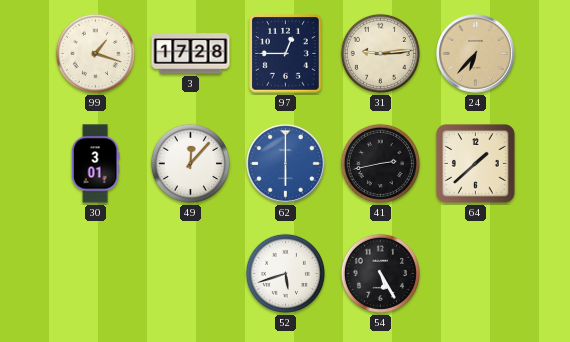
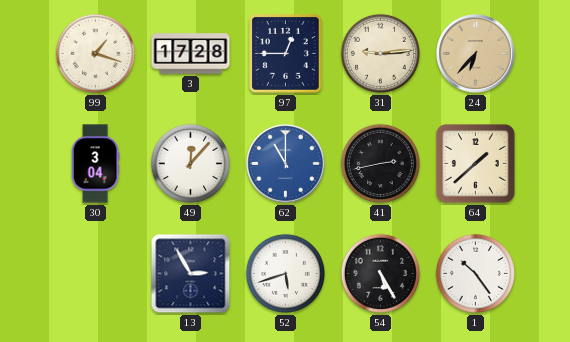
30: 3:01 -> 3:04
62: 6:00 -> 11:00
13: none -> 2:55
1: none -> 10:24
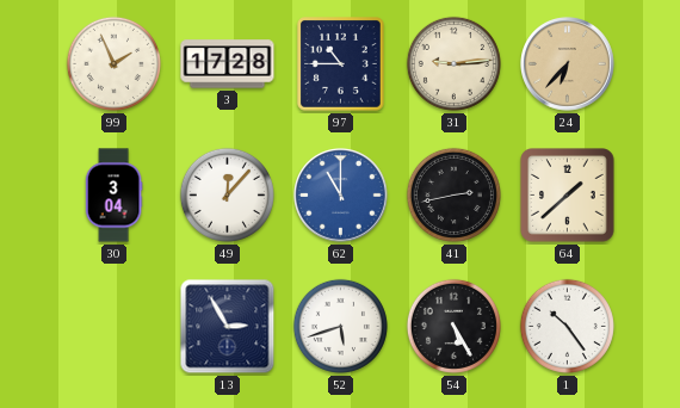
99: 1:18 -> 1:56
97: 12:45 -> 10:45
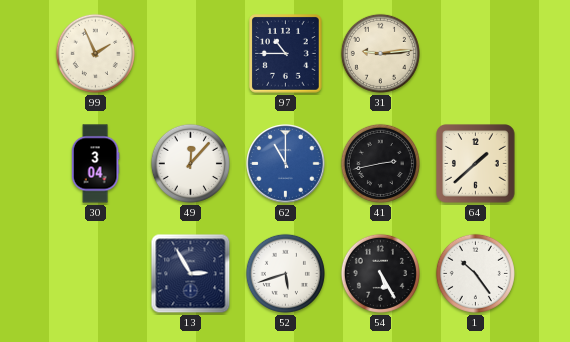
3: 17:28 -> none
24: 6:37 -> none
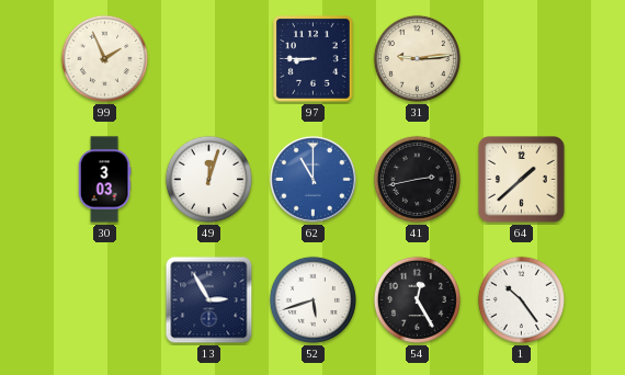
97: 10:45 -> 8:45
30: 3:04 -> 3:03
49: 12:07 -> 12:03
54: 5:25 -> 12:25
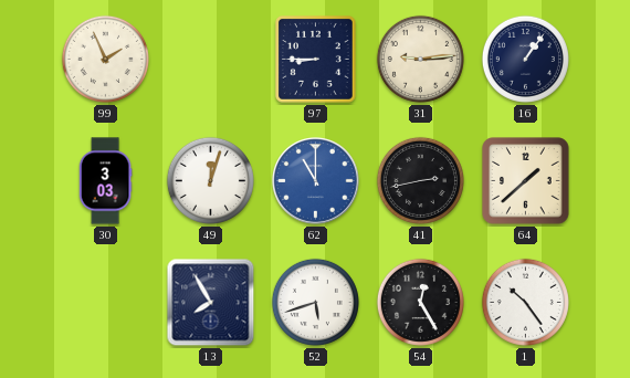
16: none -> 1:06
13: 2:55 -> 7:55
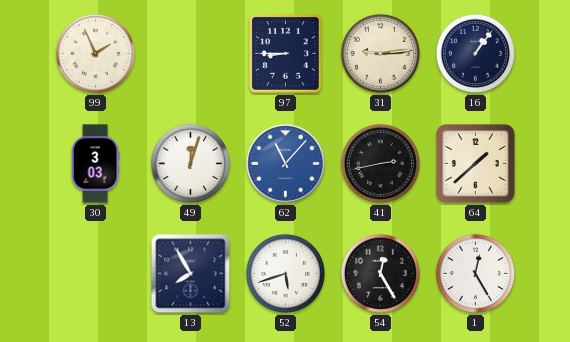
62: 11:00 -> 11:07
1: 10:24 -> 12:25
